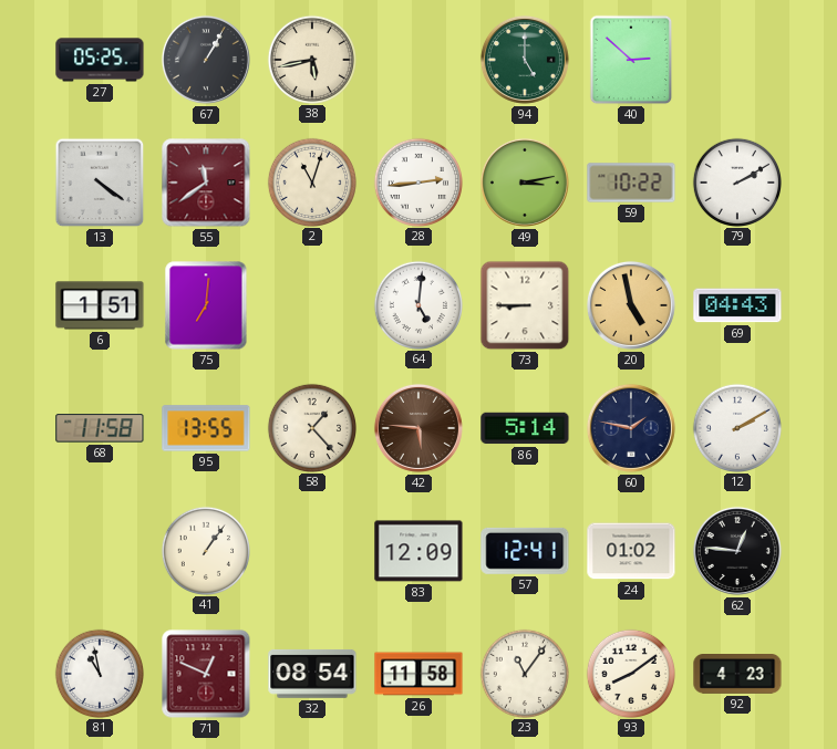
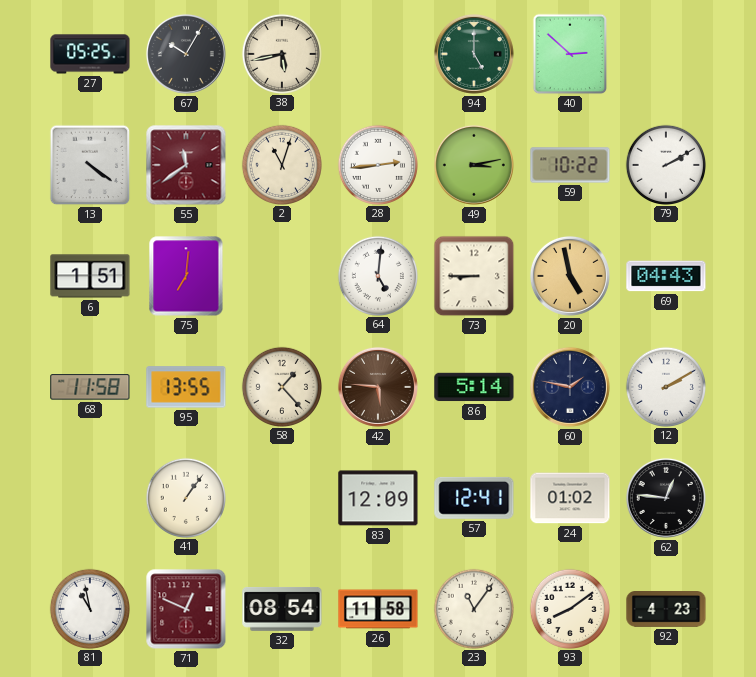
67: 1:05 -> 10:05
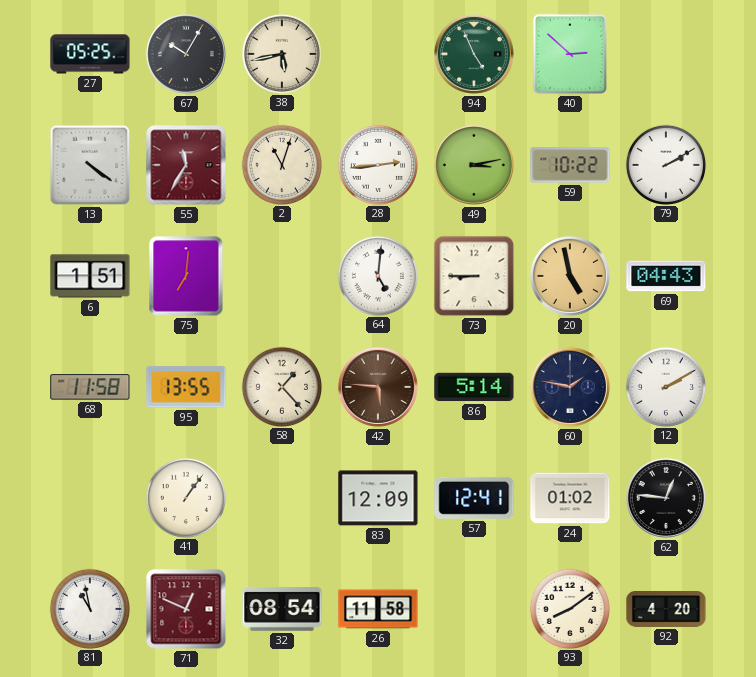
94: 5:00 -> 4:56
55: 11:39 -> 11:35
23: 11:06 -> none
92: 4:23 -> 4:20
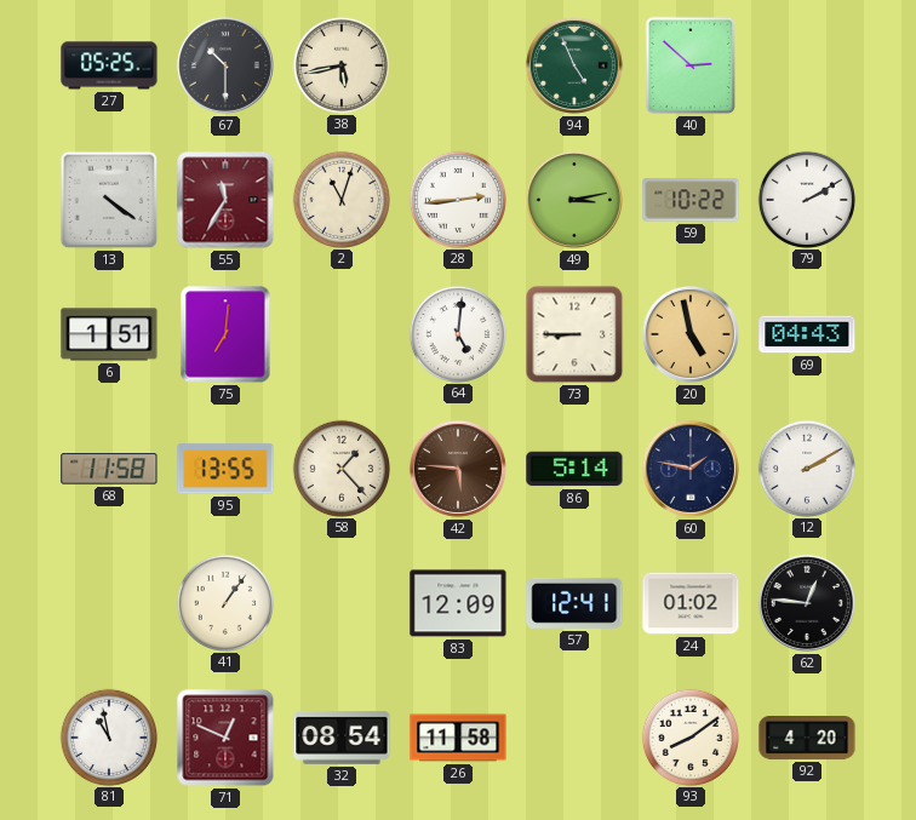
67: 10:05 -> 10:30
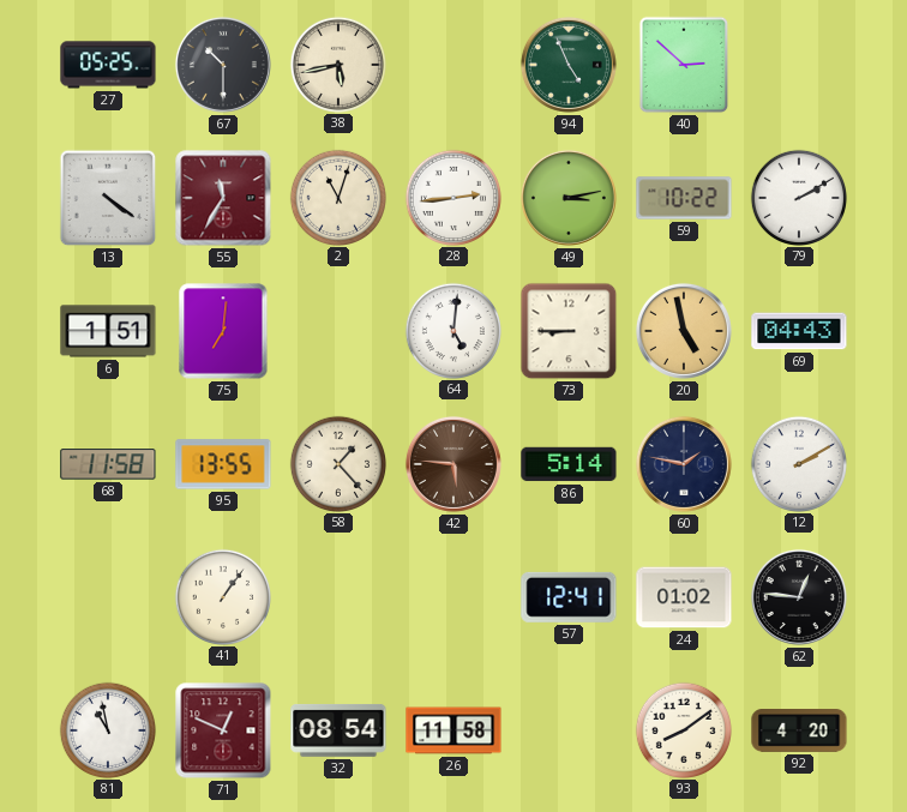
83: 12:09 -> none
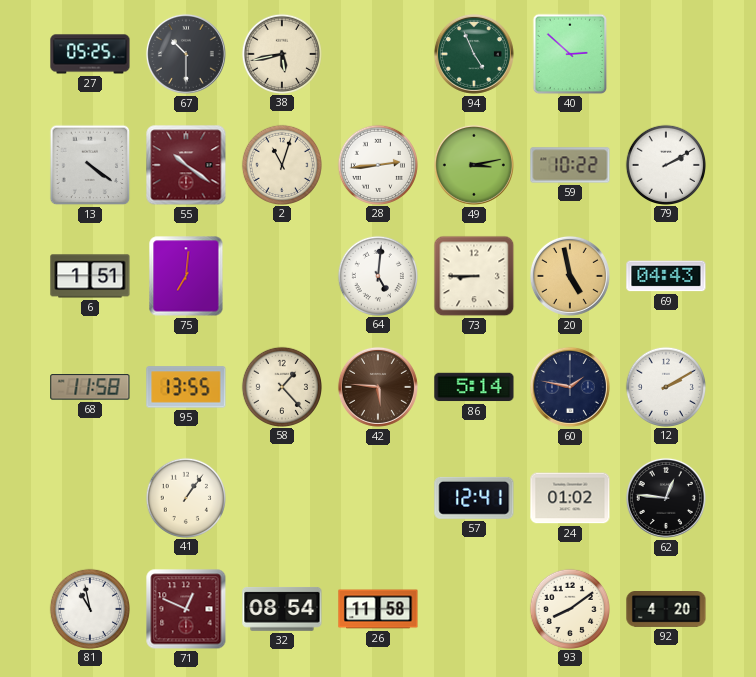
55: 11:35 -> 10:21
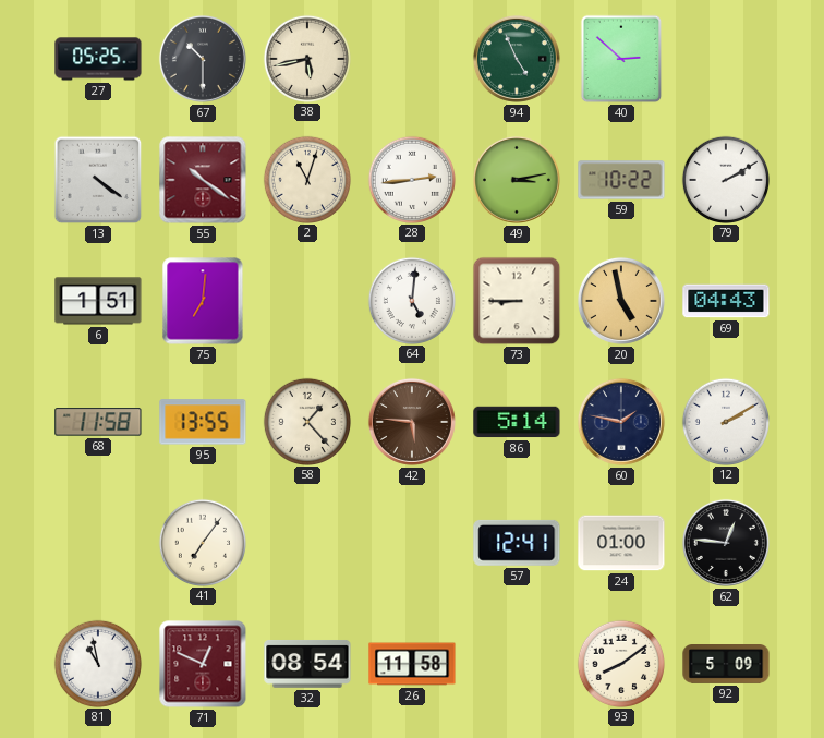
41: 1:06 -> 7:06
24: 01:02 -> 01:00
92: 4:20 -> 5:09
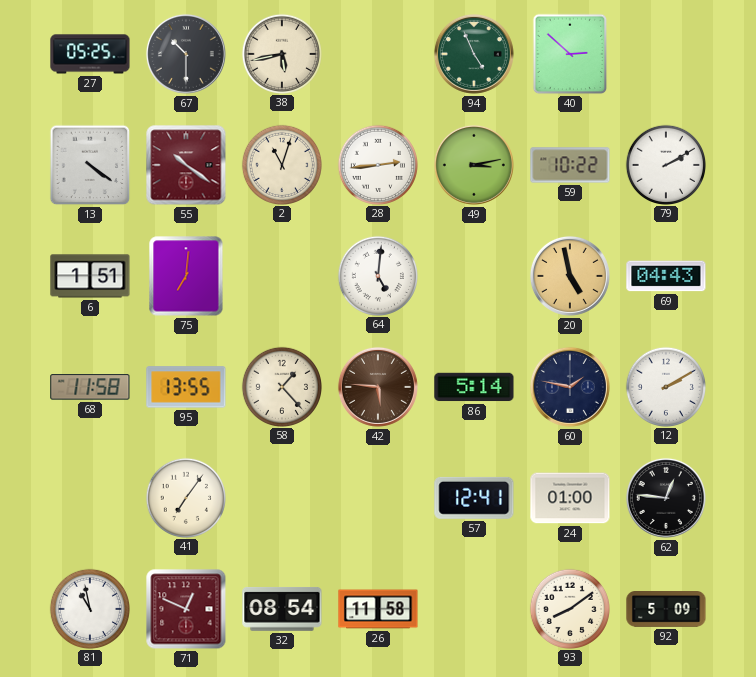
73: 8:45 -> none
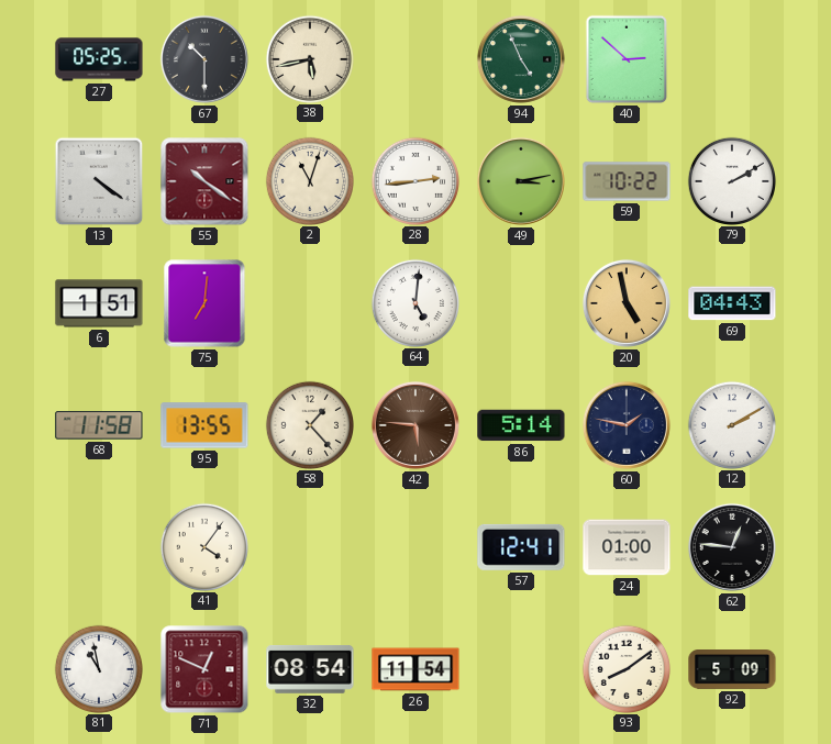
41: 7:06 -> 4:06
26: 11:58 -> 11:54
